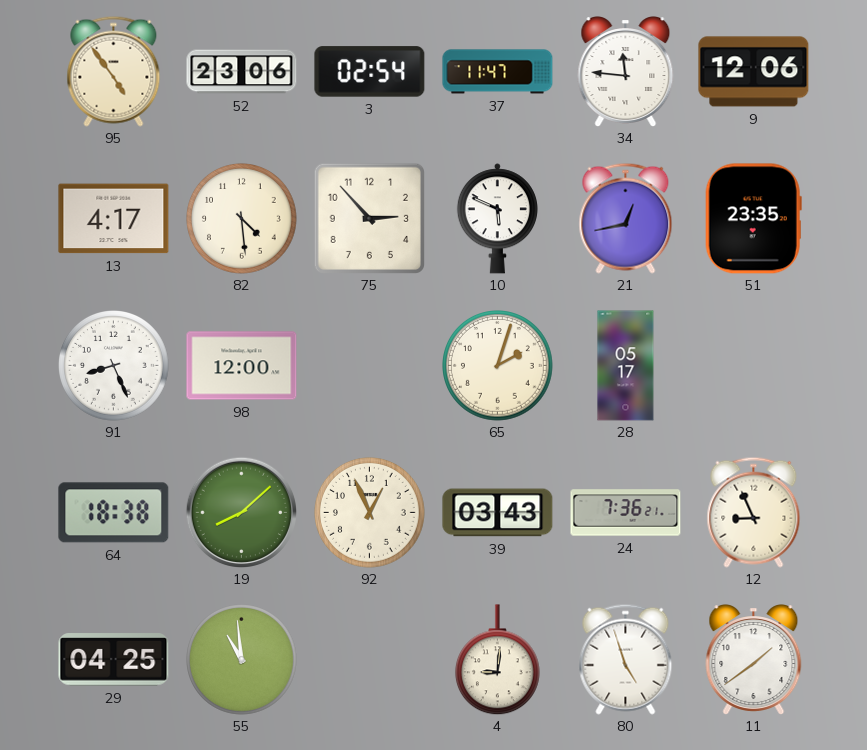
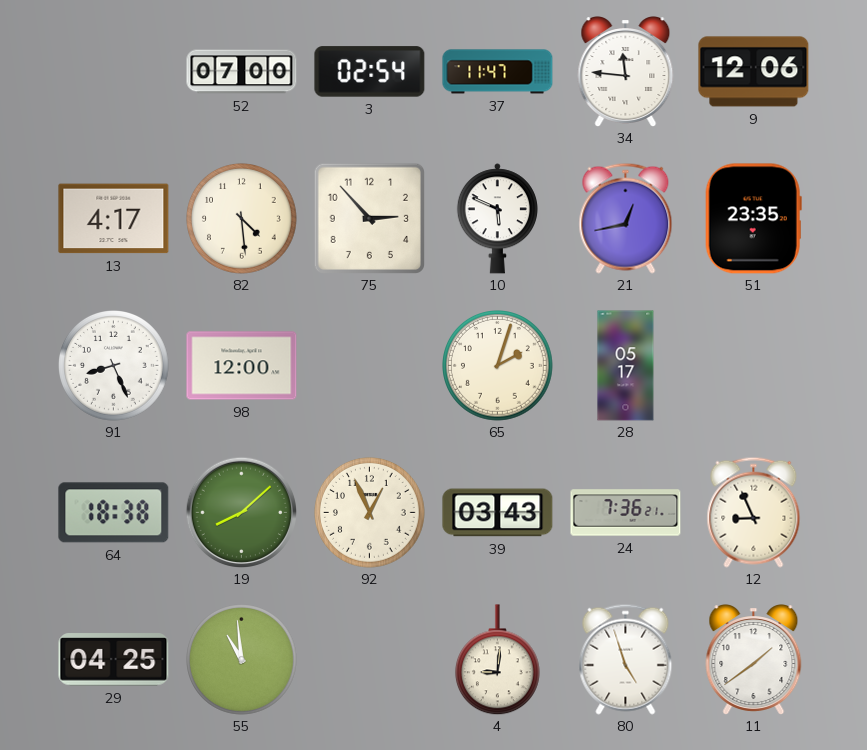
95: 4:54 -> none
52: 23:06 -> 07:00
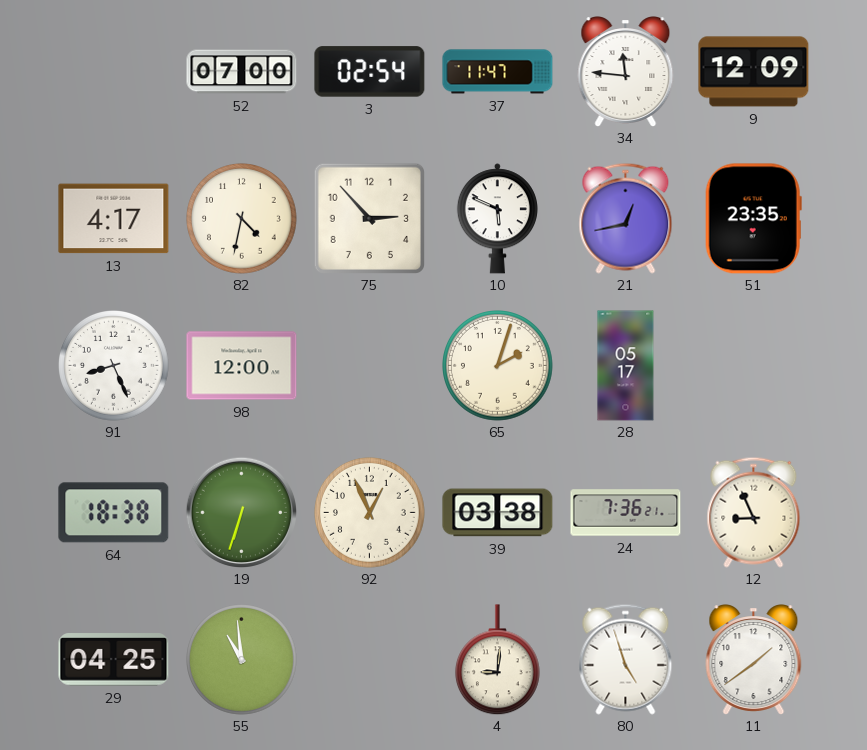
9: 12:06 -> 12:09
82: 4:29 -> 4:32
19: 8:08 -> 6:33
39: 03:43 -> 03:38
